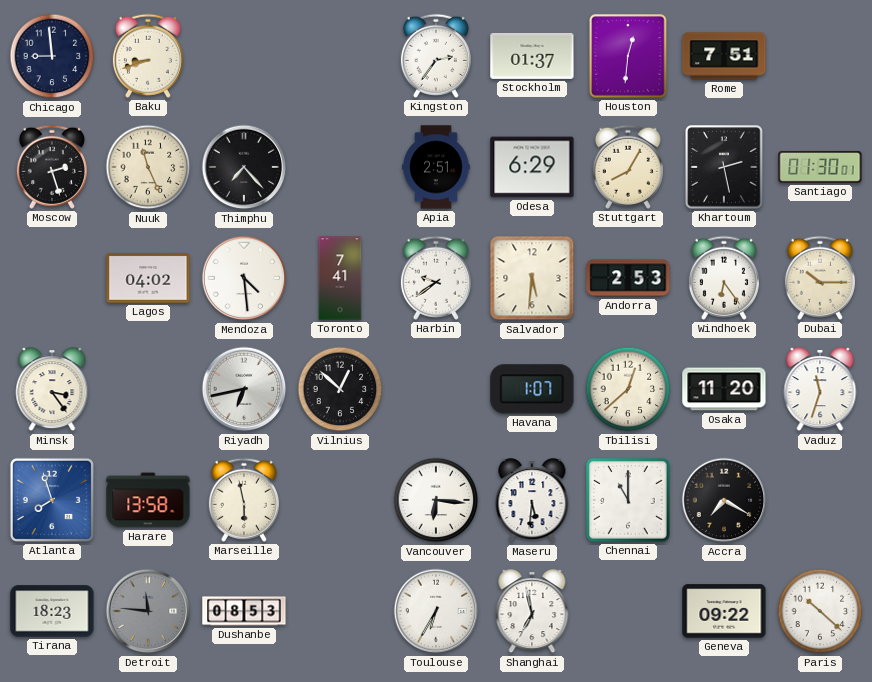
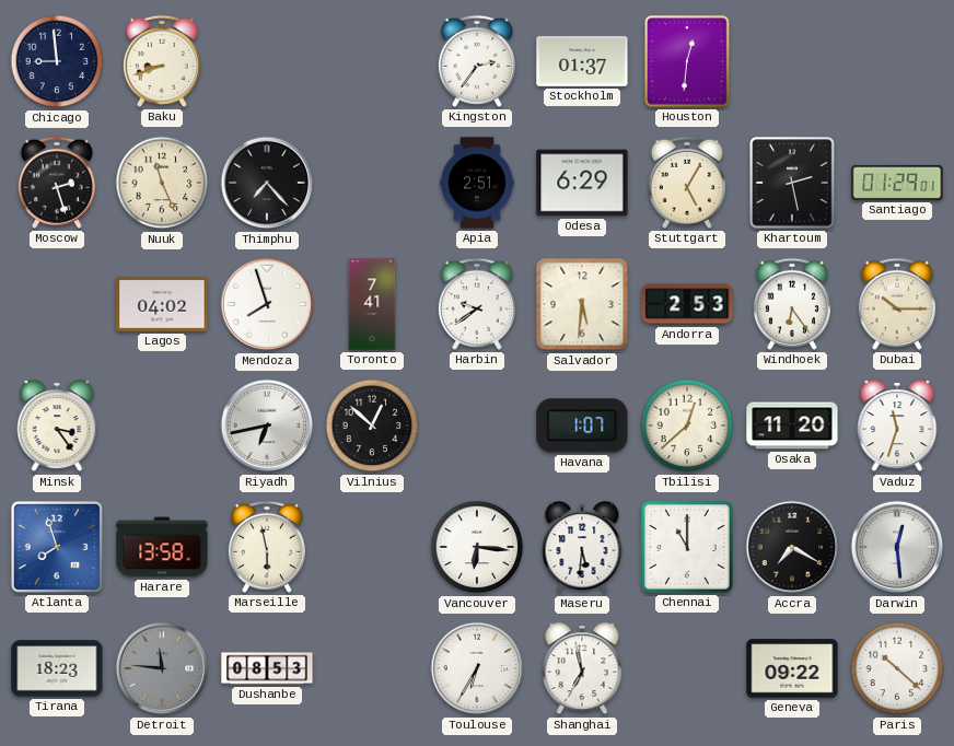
Rome: 7:51 -> none
Stuttgart: 8:05 -> 5:05
Santiago: 01:30 -> 01:29
Mendoza: 4:29 -> 7:57
Darwin: none -> 12:29
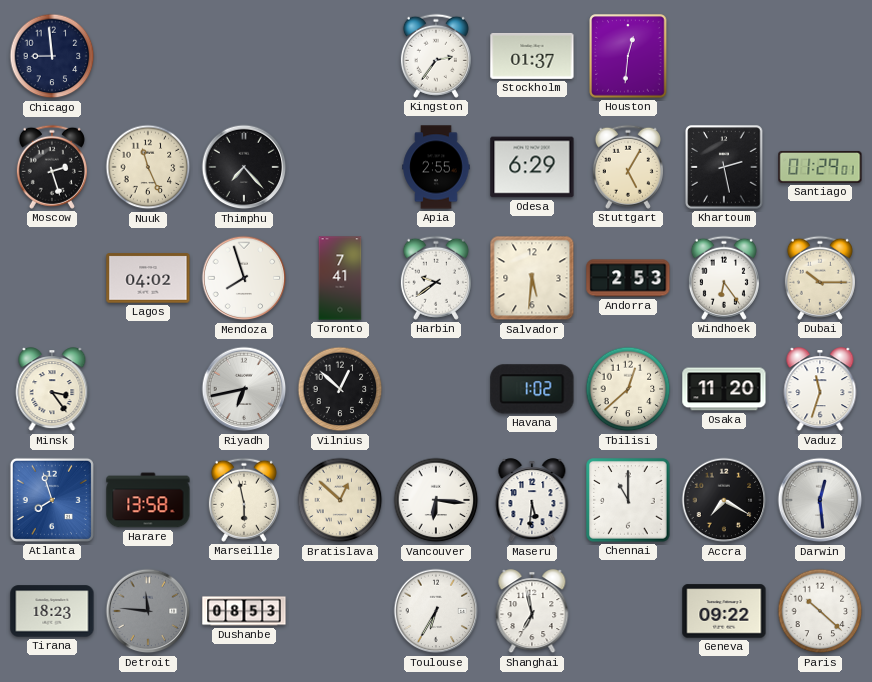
Baku: 8:42 -> none
Apia: 2:51 -> 2:55
Havana: 1:07 -> 1:02
Bratislava: none -> 12:52
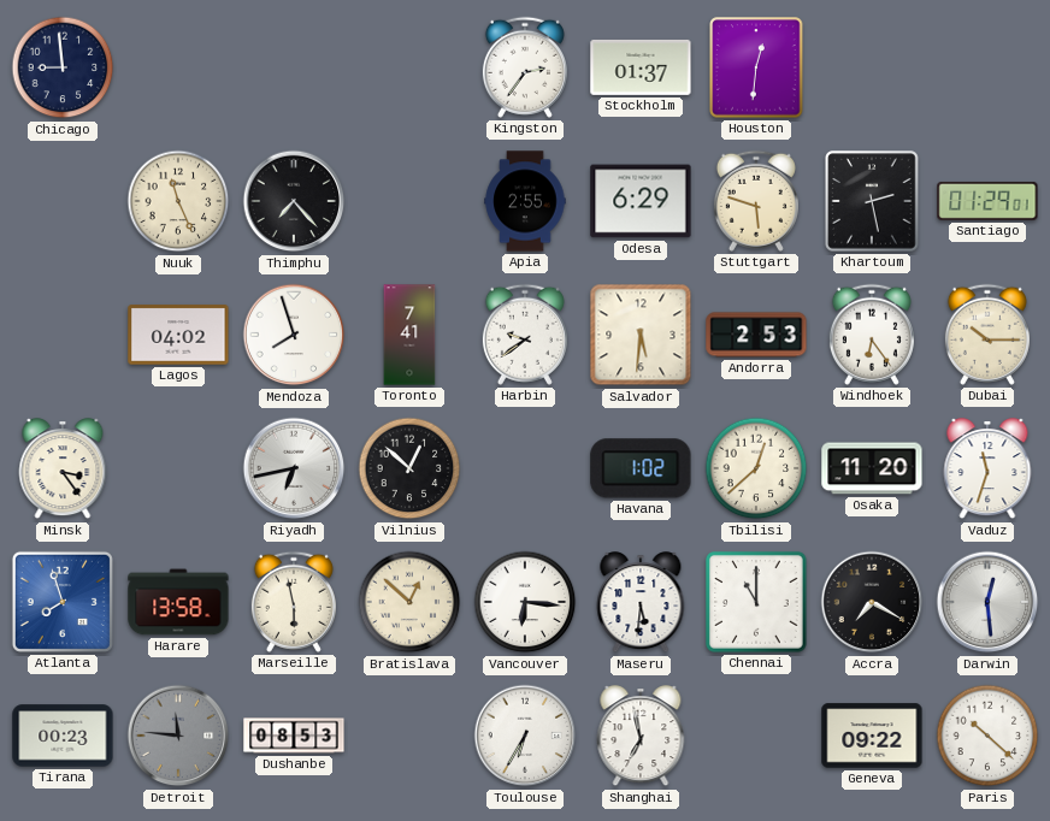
Moscow: 2:27 -> none
Stuttgart: 5:05 -> 5:48
Tirana: 18:23 -> 00:23
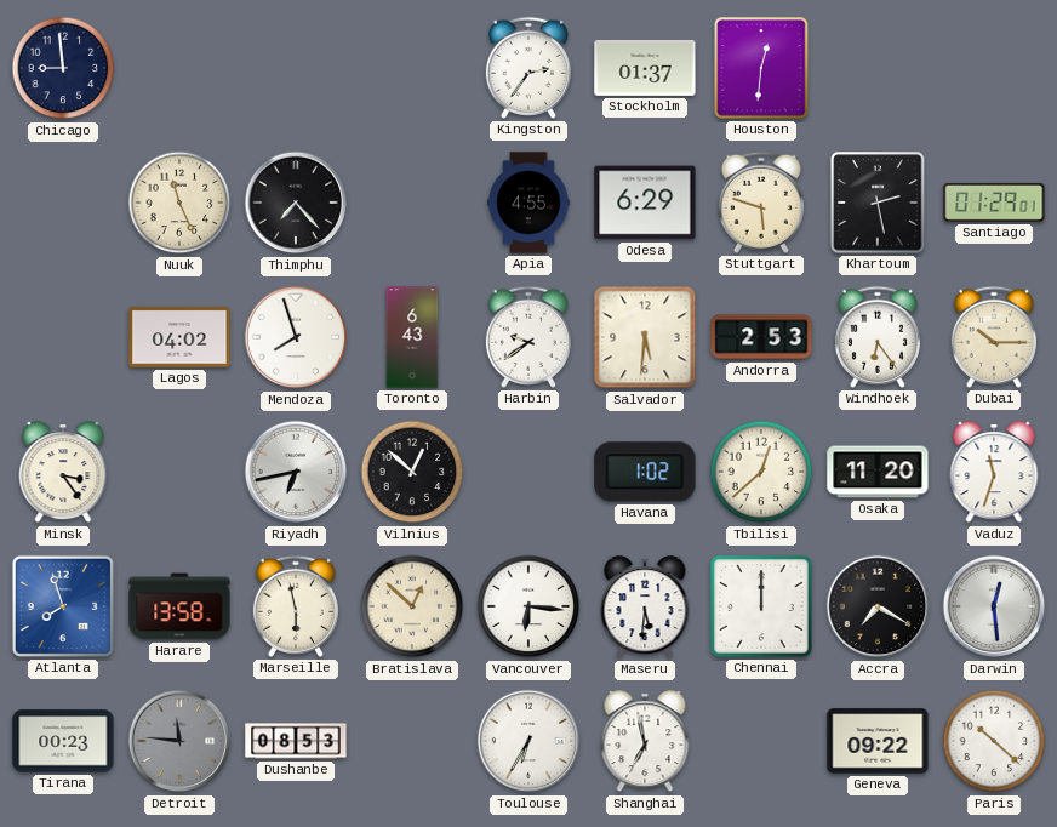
Apia: 2:55 -> 4:55
Toronto: 7:41 -> 6:43
Chennai: 11:00 -> 12:00
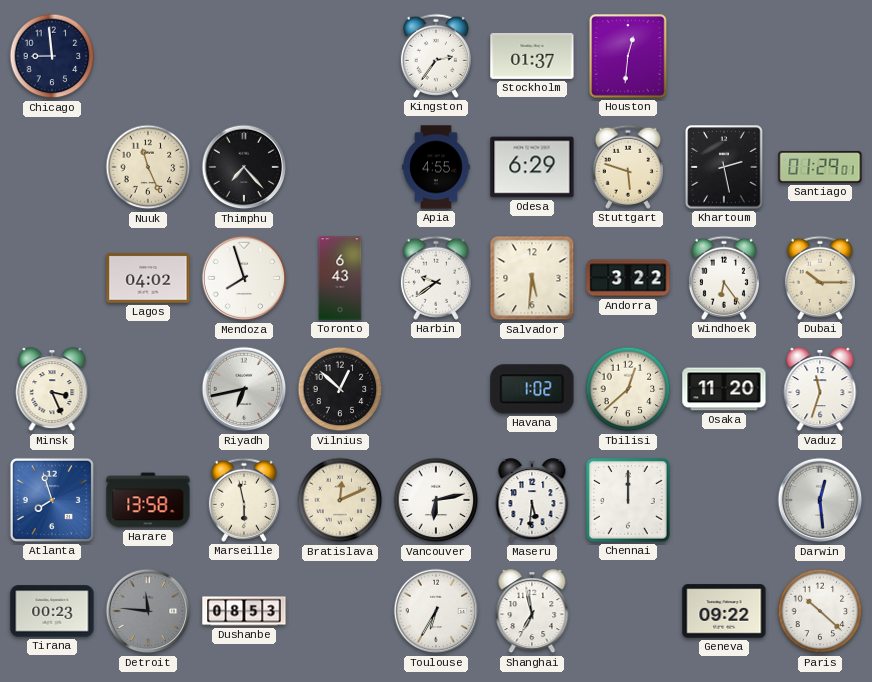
Andorra: 2:53 -> 3:22
Minsk: 3:24 -> 3:26
Bratislava: 12:52 -> 12:11
Vancouver: 6:16 -> 6:13
Accra: 7:20 -> none
